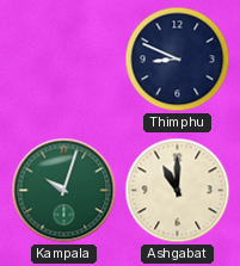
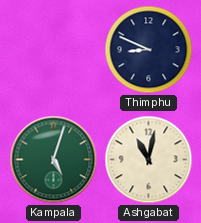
Kampala: 10:03 -> 5:03
Ashgabat: 11:00 -> 11:02
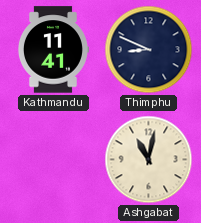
Kathmandu: none -> 11:41
Kampala: 5:03 -> none
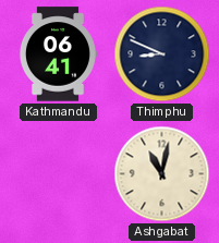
Kathmandu: 11:41 -> 06:41
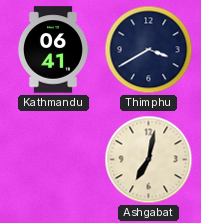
Thimphu: 8:49 -> 3:40
Ashgabat: 11:02 -> 7:02
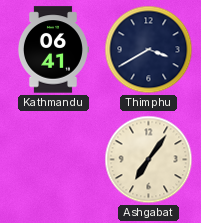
Ashgabat: 7:02 -> 7:06
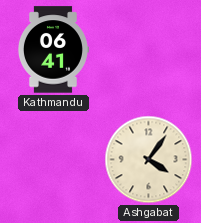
Thimphu: 3:40 -> none
Ashgabat: 7:06 -> 4:06
